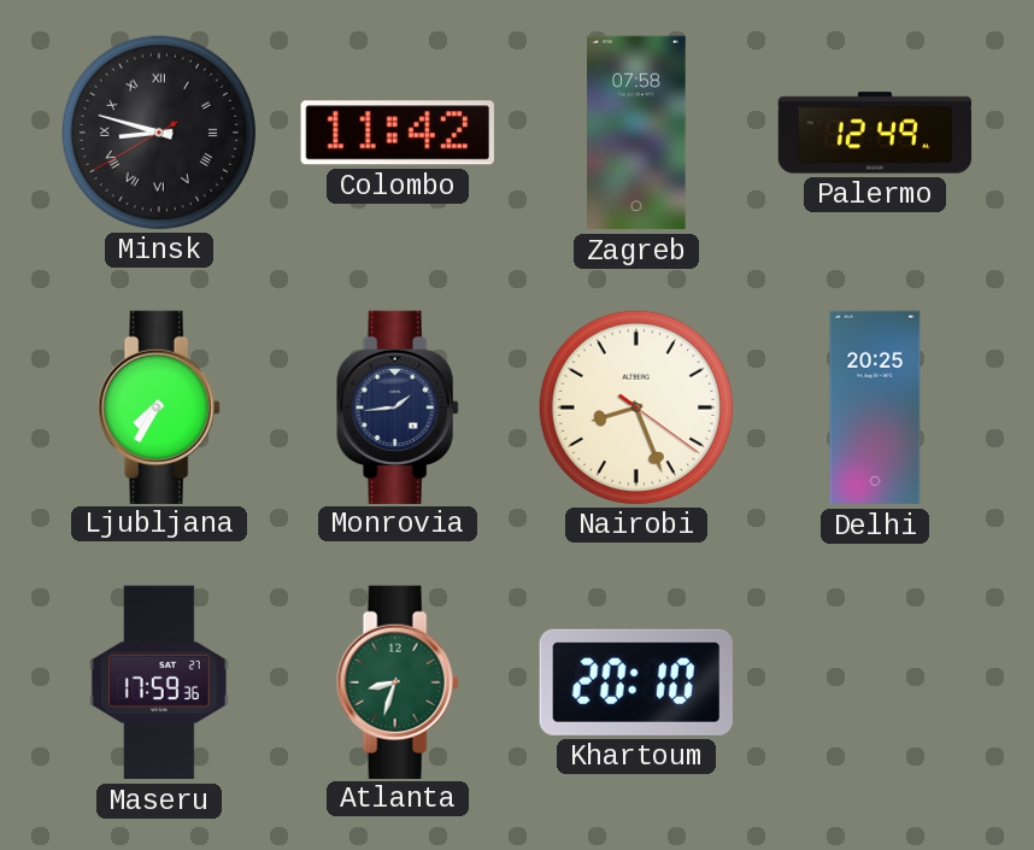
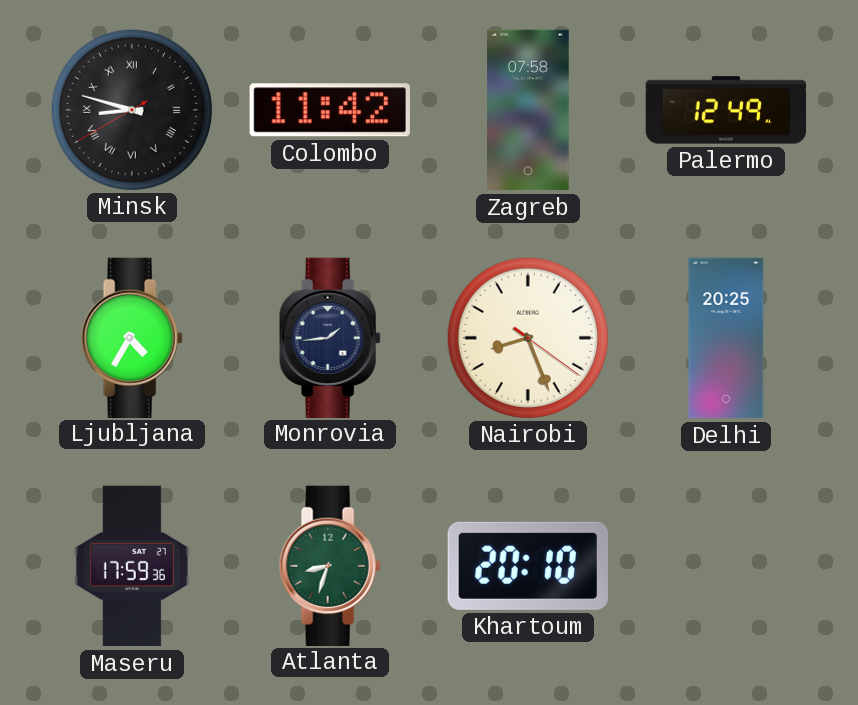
Ljubljana: 7:35 -> 4:35
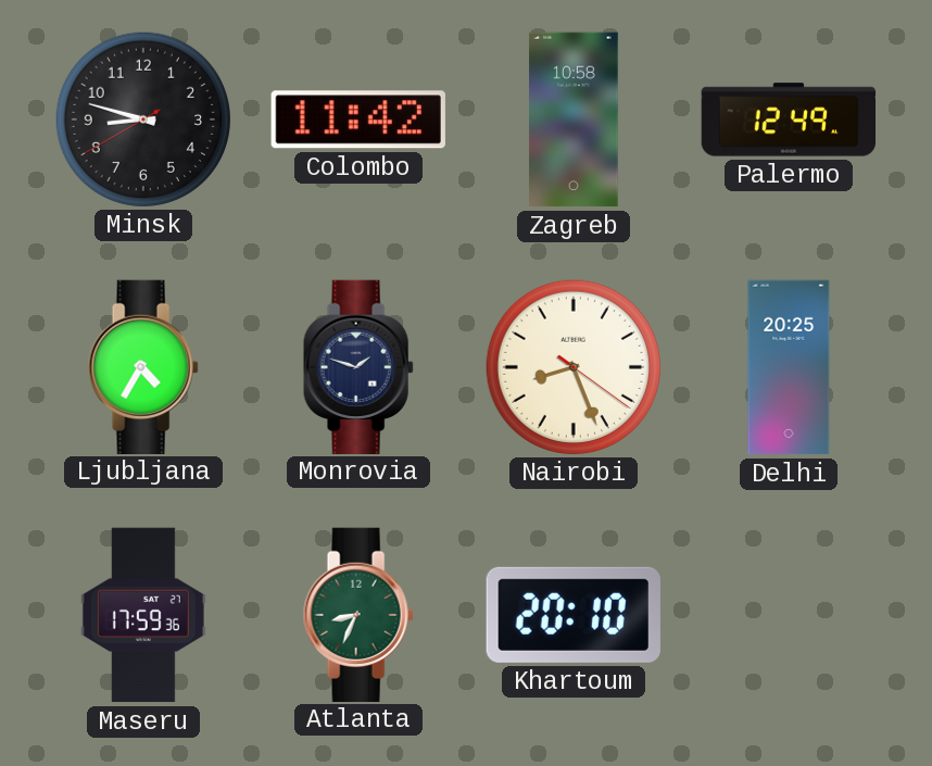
Minsk numerals: Roman -> Arabic
Zagreb: 07:58 -> 10:58
Monrovia: 1:44 -> 1:48
Atlanta: 8:33 -> 8:34
